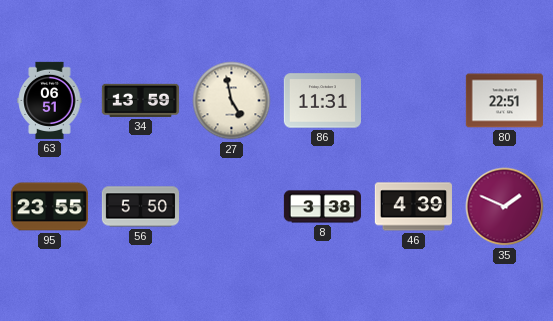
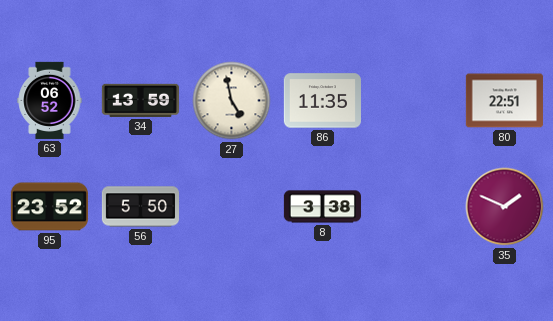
63: 06:51 -> 06:52
86: 11:31 -> 11:35
95: 23:55 -> 23:52
46: 4:39 -> none
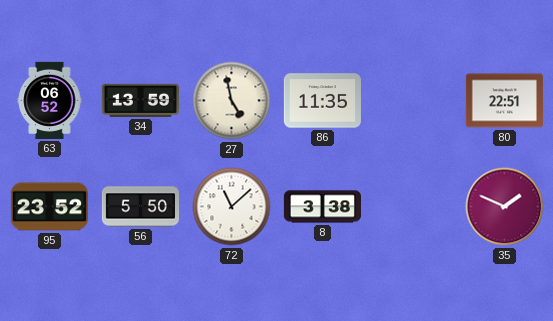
72: none -> 11:08
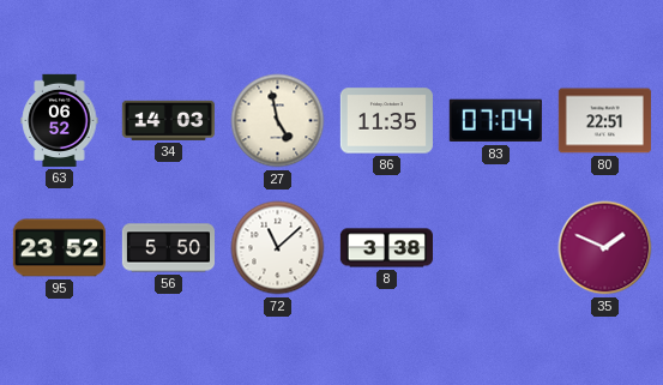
34: 13:59 -> 14:03
83: none -> 07:04
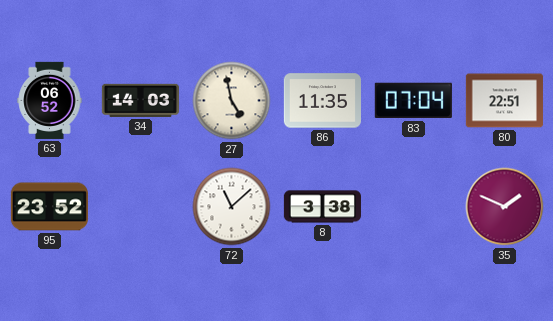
56: 5:50 -> none
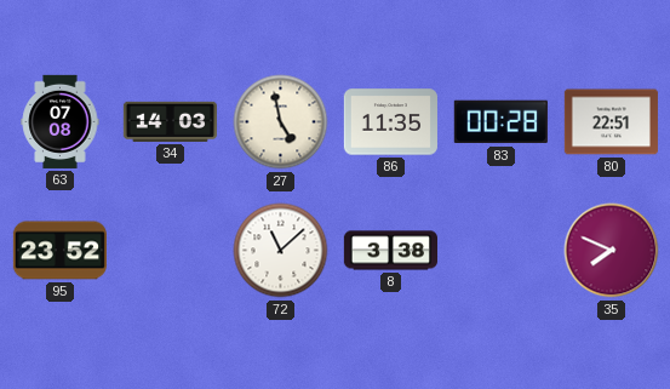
63: 06:52 -> 07:08
83: 07:04 -> 00:28
35: 1:49 -> 7:49
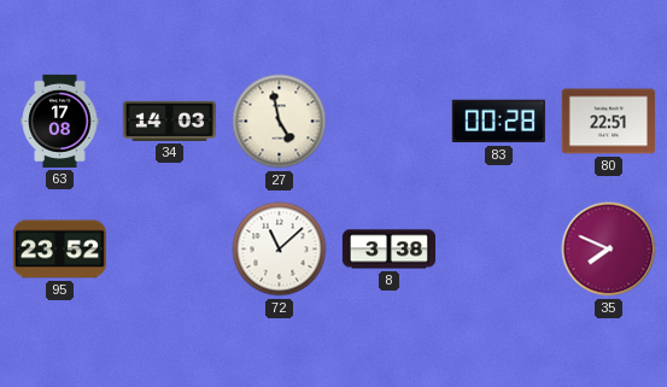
63: 07:08 -> 17:08
86: 11:35 -> none
